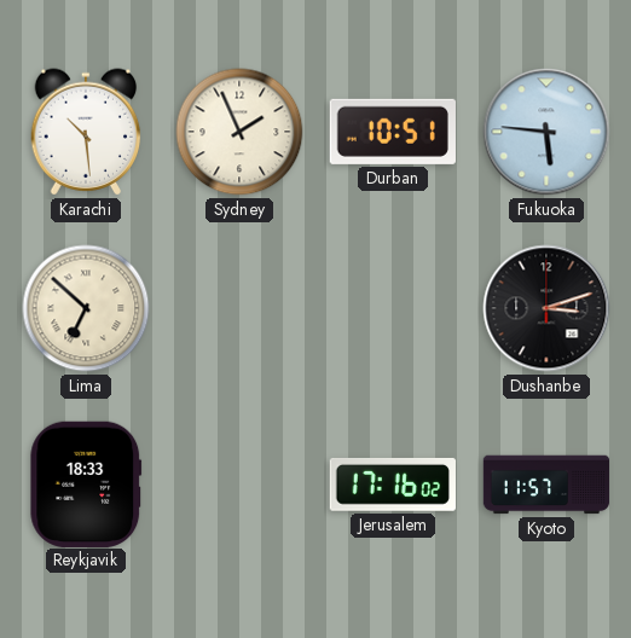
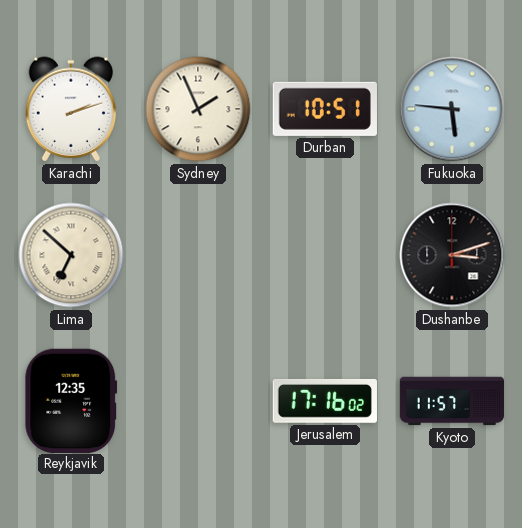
Karachi: 10:29 -> 2:12
Reykjavik: 18:33 -> 12:35
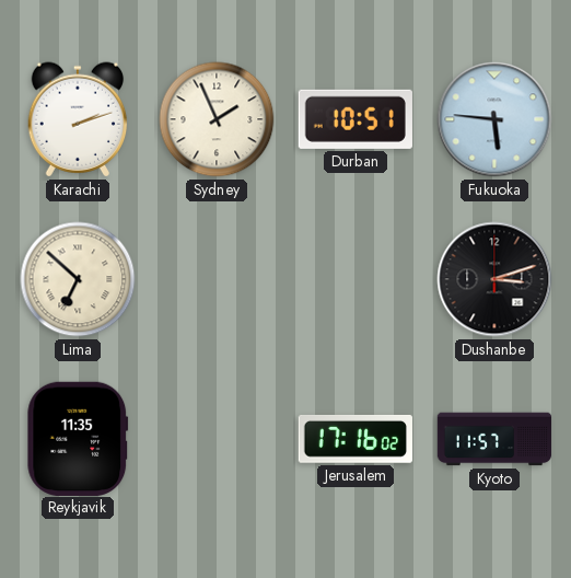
Reykjavik: 12:35 -> 11:35
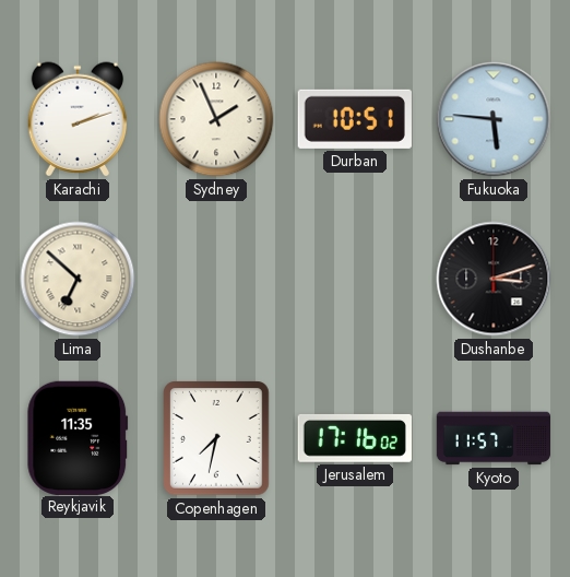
Copenhagen: none -> 7:32
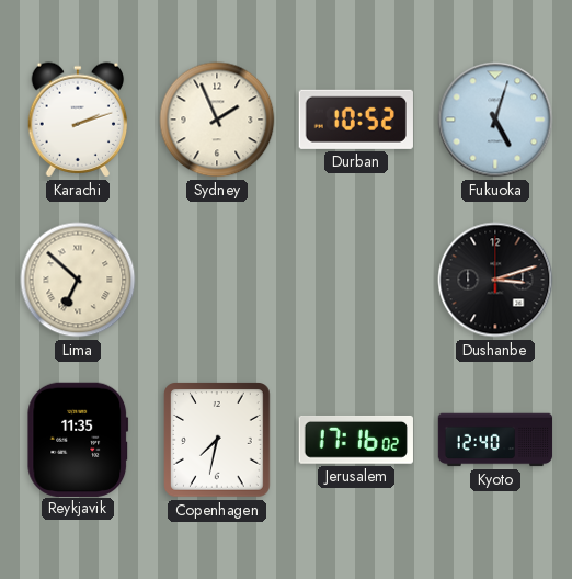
Durban: 10:51 -> 10:52
Fukuoka: 5:46 -> 5:03
Kyoto: 11:57 -> 12:40
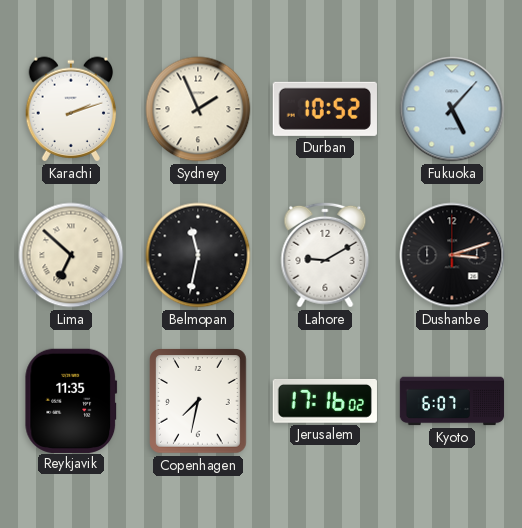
Fukuoka: 5:03 -> 5:07
Belmopan: none -> 11:32
Lahore: none -> 9:10
Kyoto: 12:40 -> 6:07
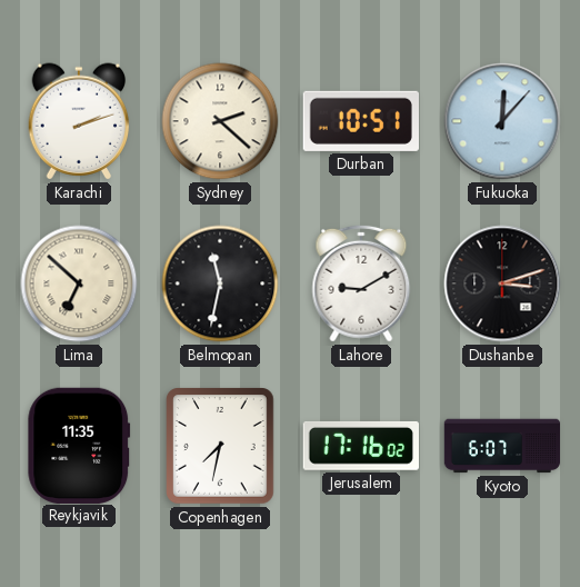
Sydney: 1:56 -> 2:22
Durban: 10:52 -> 10:51
Fukuoka: 5:07 -> 12:07
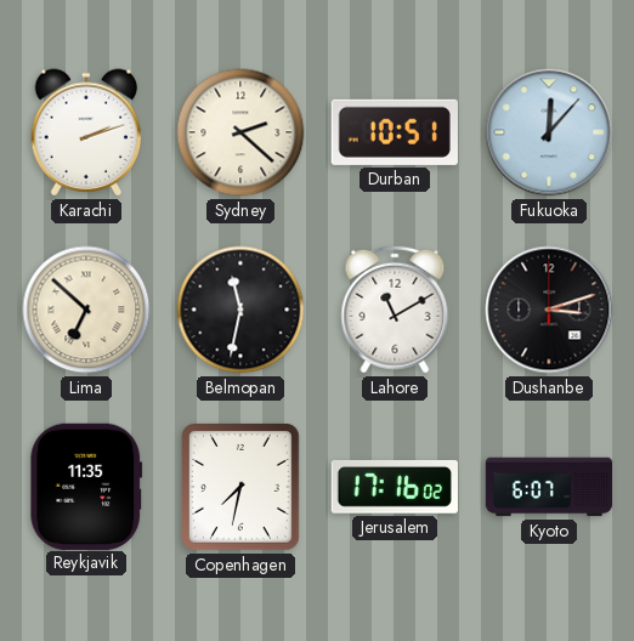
Lahore: 9:10 -> 11:10
